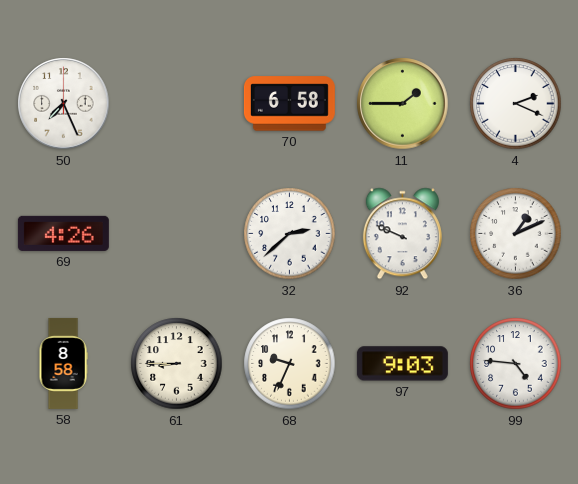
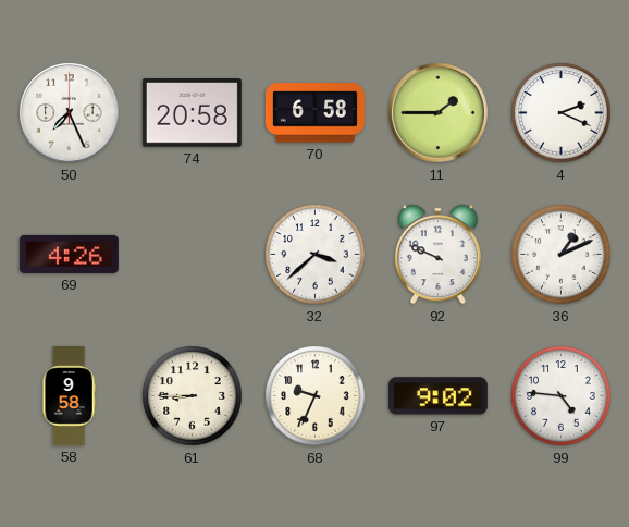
74: none -> 20:58
32: 2:38 -> 3:38
58: 8:58 -> 9:58
97: 9:03 -> 9:02
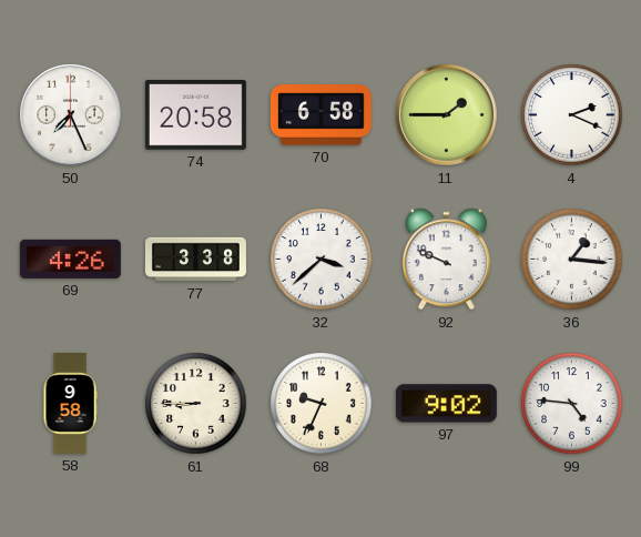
77: none -> 3:38
36: 1:11 -> 1:16
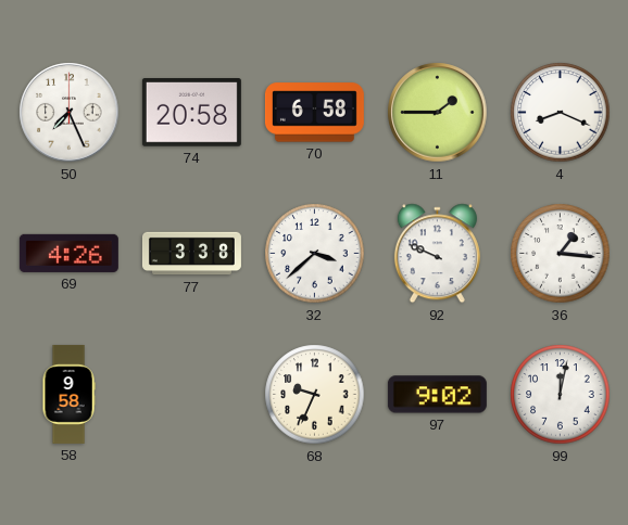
4: 2:19 -> 8:19
61: 8:45 -> none
99: 4:46 -> 12:02
